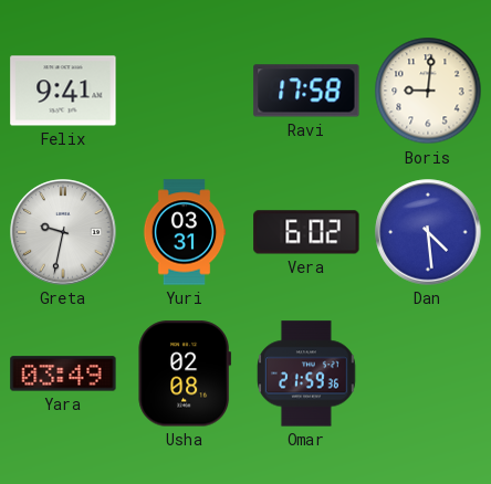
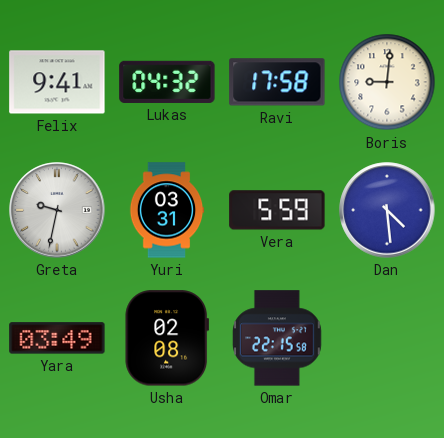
Lukas: none -> 04:32
Vera: 6:02 -> 5:59
Omar: 21:59 -> 22:15
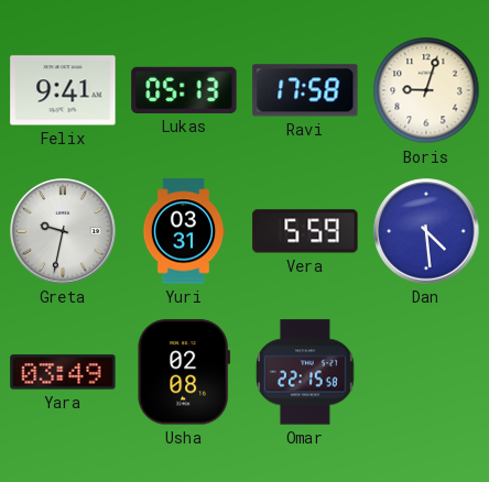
Lukas: 04:32 -> 05:13
Boris: 9:01 -> 9:03
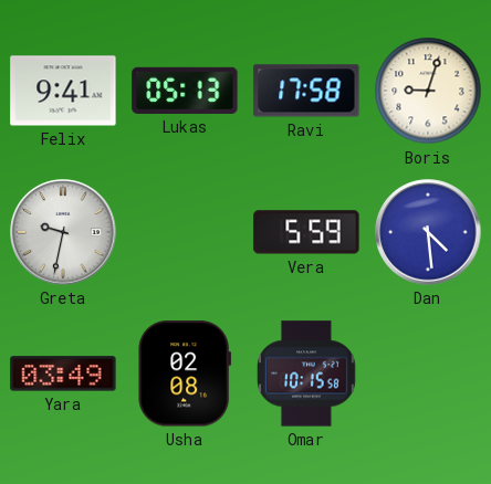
Yuri: 03:31 -> none
Omar: 22:15 -> 10:15
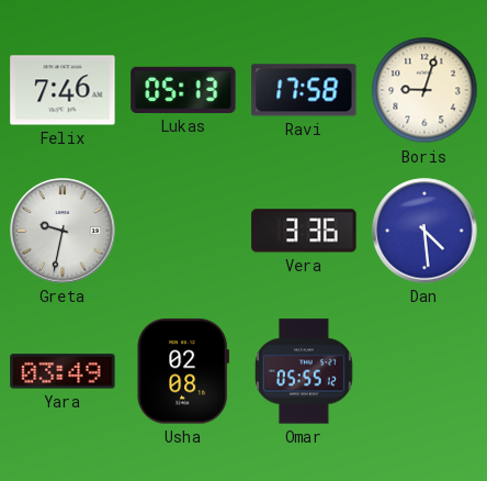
Felix: 9:41 -> 7:46
Vera: 5:59 -> 3:36
Omar: 10:15 -> 05:55
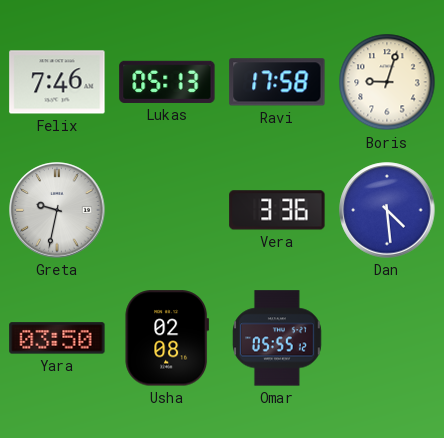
Yara: 03:49 -> 03:50
